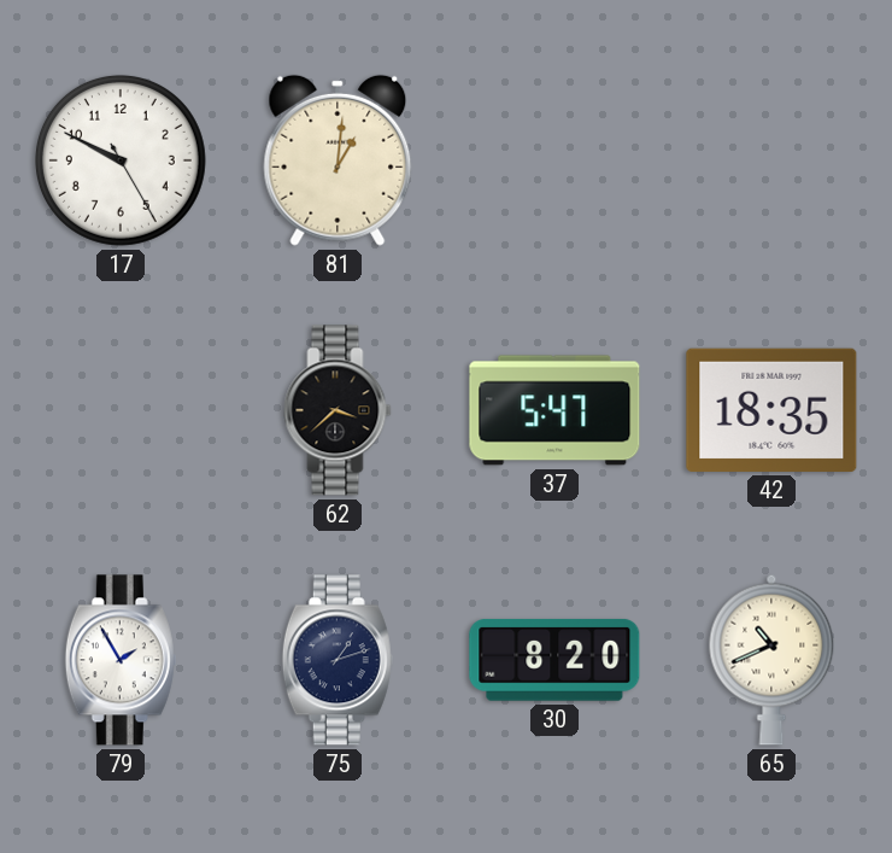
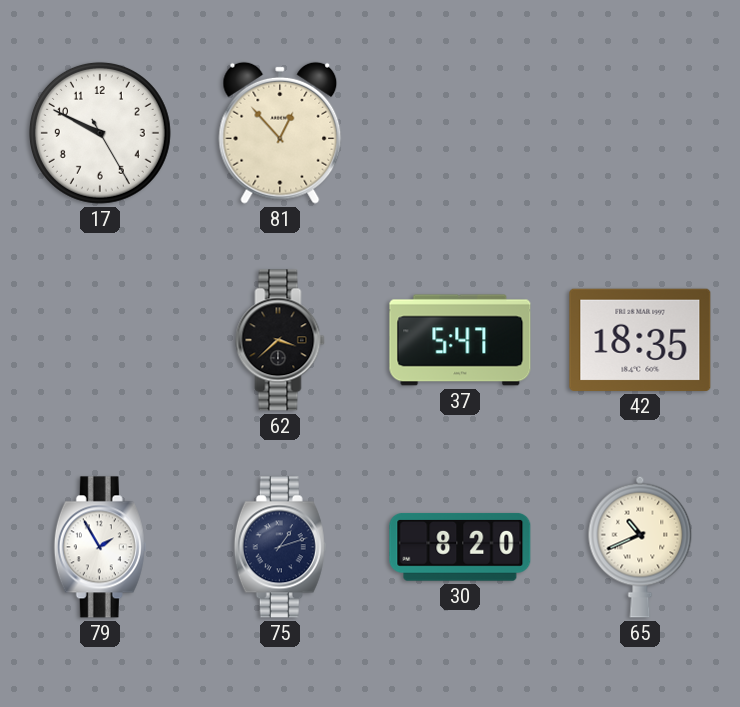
81: 1:01 -> 12:53
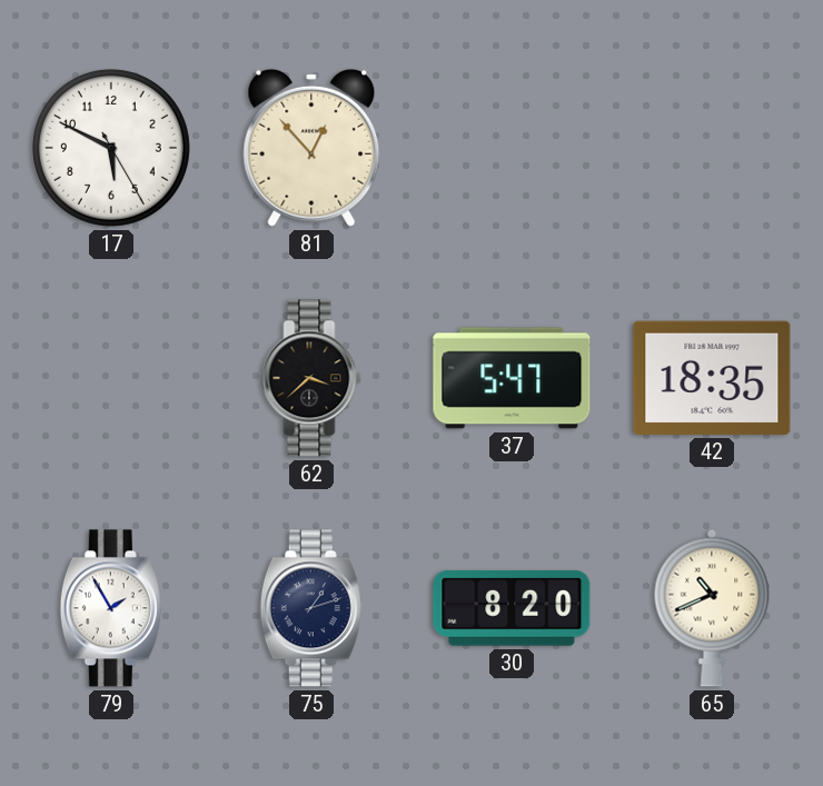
17: 9:49 -> 5:49
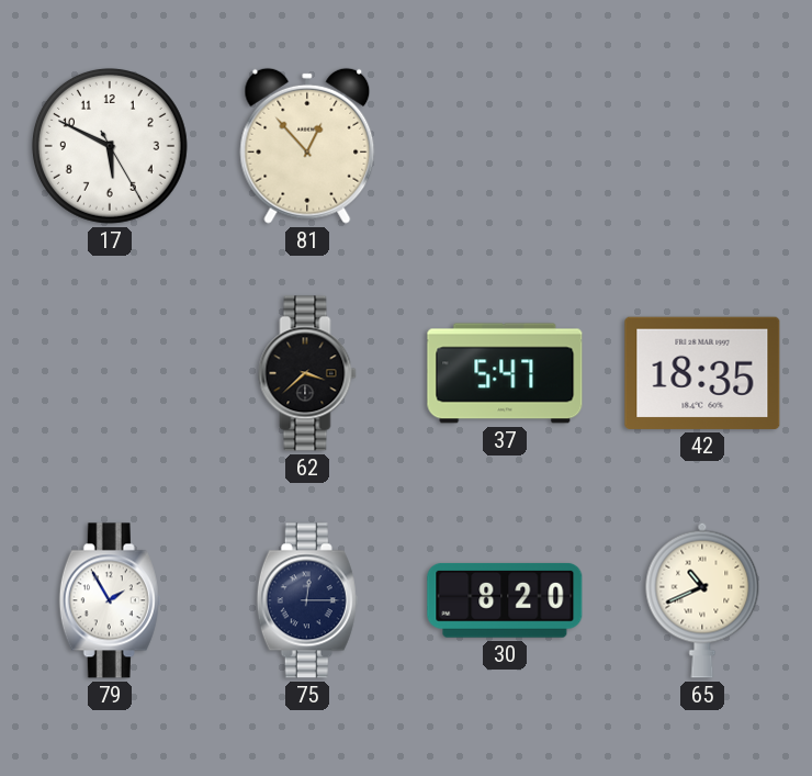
75: 1:12 -> 12:15
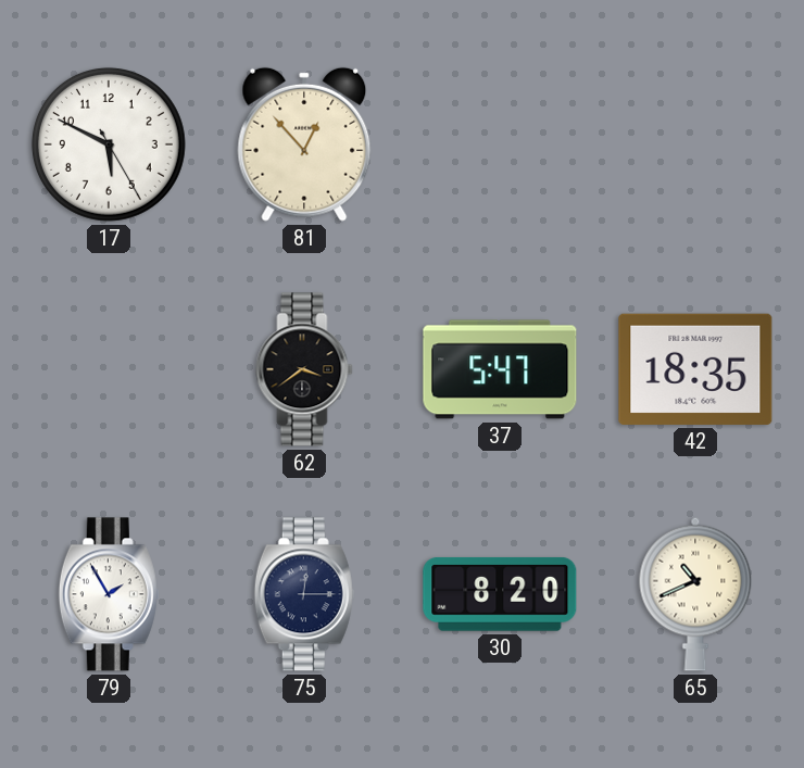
62: 3:38 -> 3:39
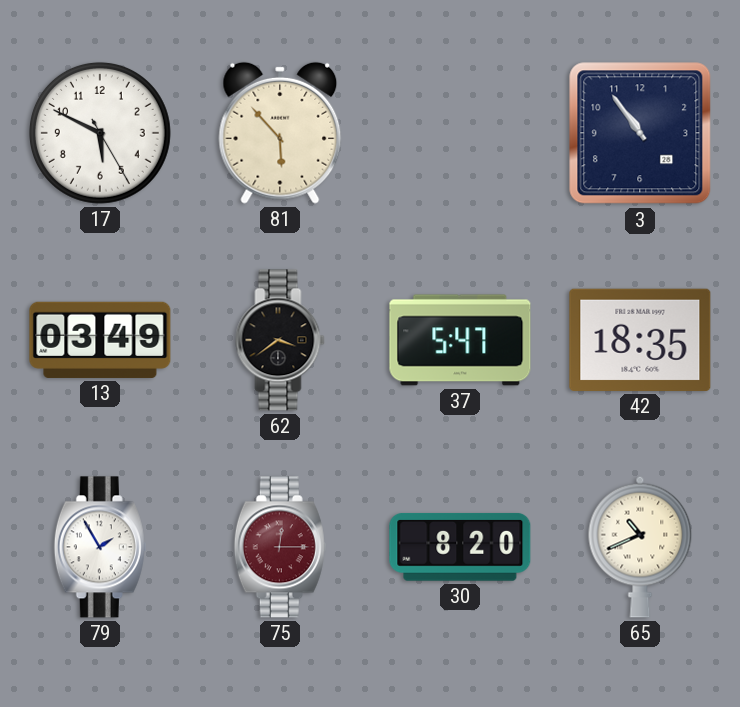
81: 12:53 -> 5:53
3: none -> 10:54
13: none -> 03:49
75 dial: navy -> burgundy
